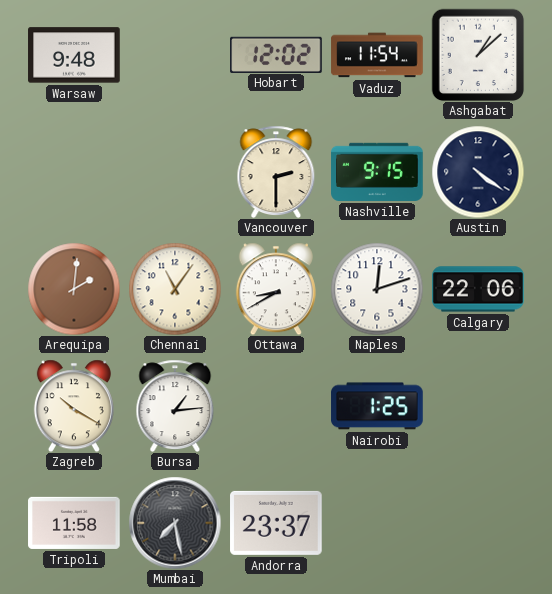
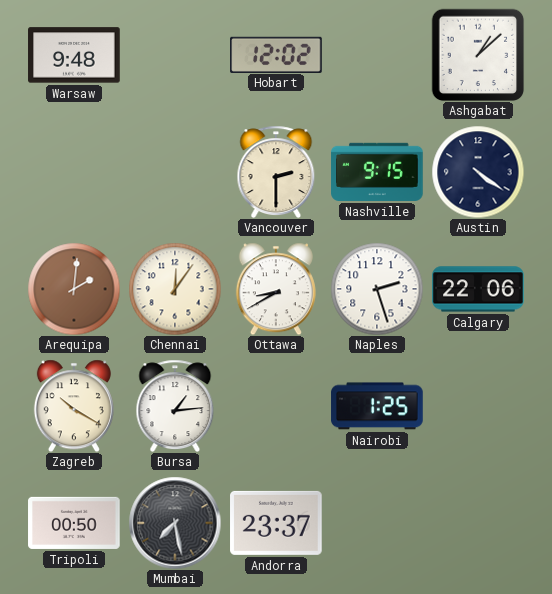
Vaduz: 11:54 -> none
Chennai: 11:06 -> 12:06
Naples: 12:12 -> 2:27
Tripoli: 11:58 -> 00:50
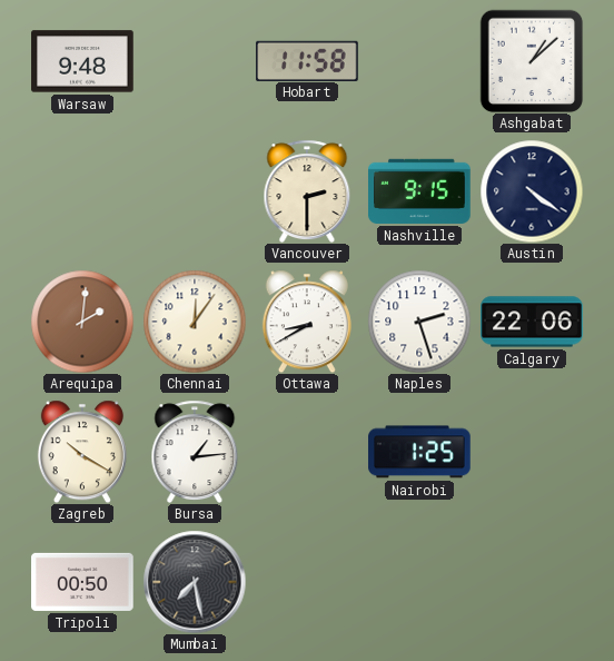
Hobart: 12:02 -> 11:58
Andorra: 23:37 -> none
